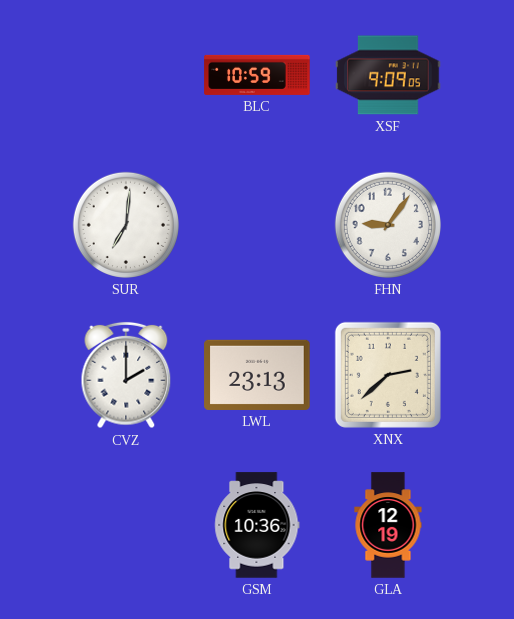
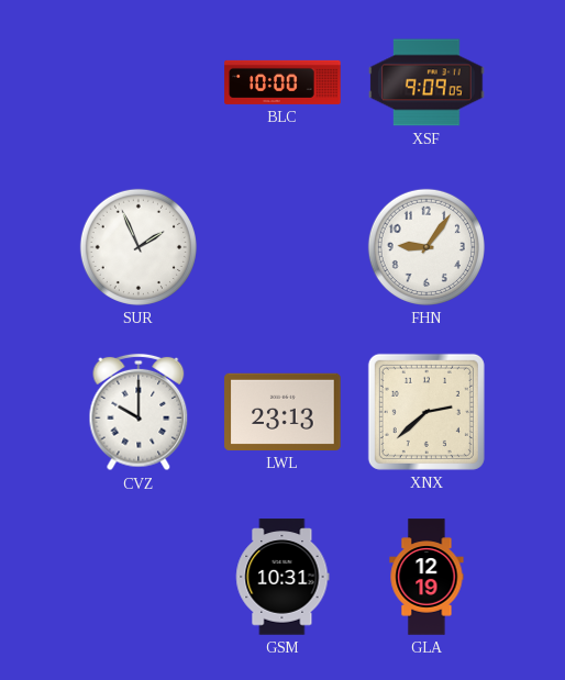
BLC: 10:59 -> 10:00
SUR: 7:01 -> 1:56
CVZ: 2:00 -> 10:00
GSM: 10:36 -> 10:31
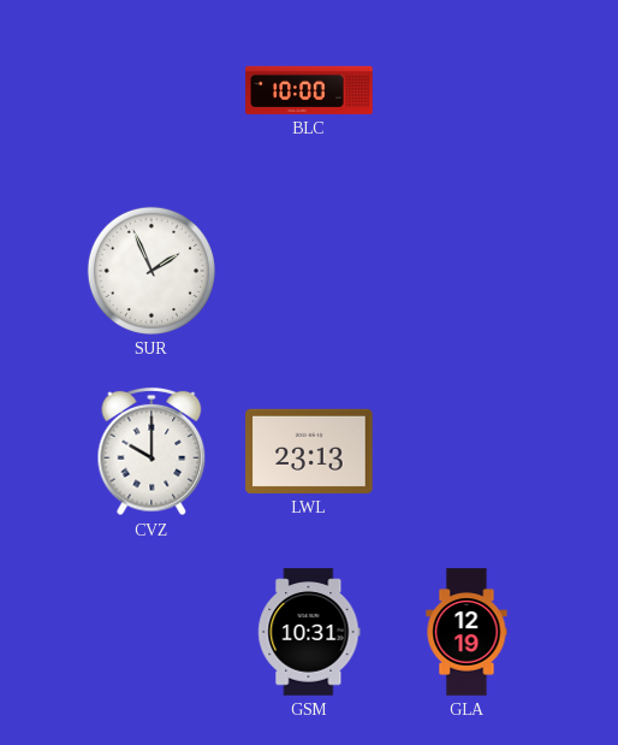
XSF: 9:09 -> none
FHN: 9:06 -> none
XNX: 2:38 -> none
